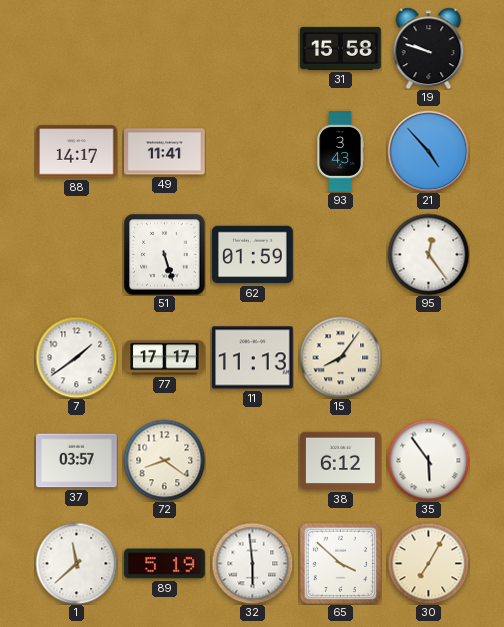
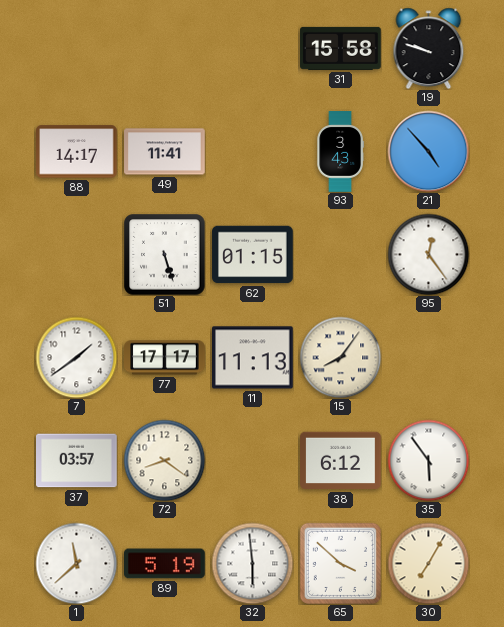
62: 01:59 -> 01:15
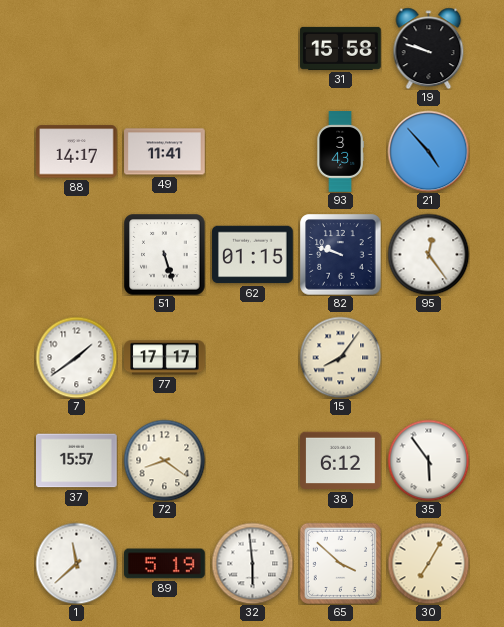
82: none -> 9:48
11: 11:13 -> none
37: 03:57 -> 15:57
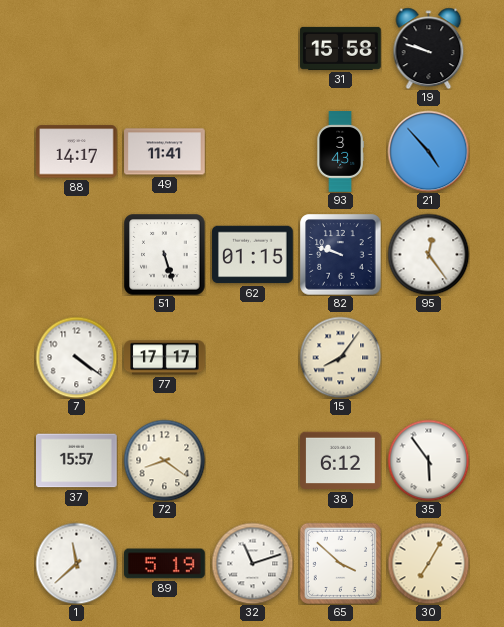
7: 1:39 -> 4:21
32: 5:59 -> 11:12
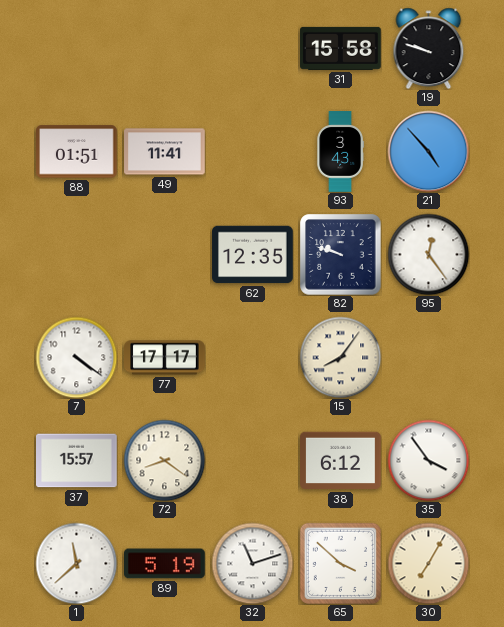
88: 14:17 -> 01:51
51: 5:27 -> none
62: 01:15 -> 12:35
35: 5:54 -> 3:54
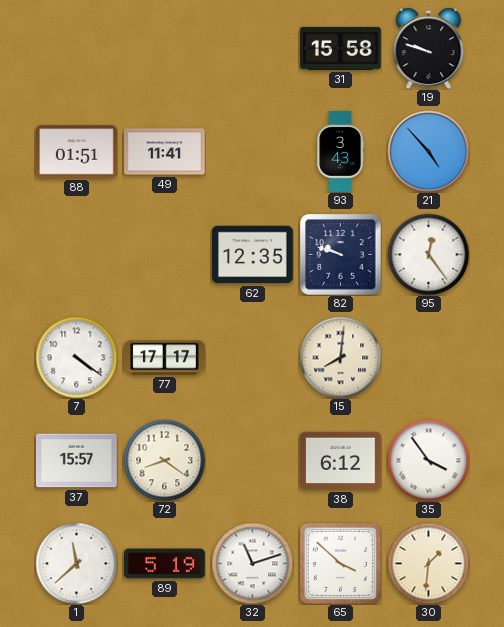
15: 8:06 -> 8:01
30: 7:05 -> 1:31
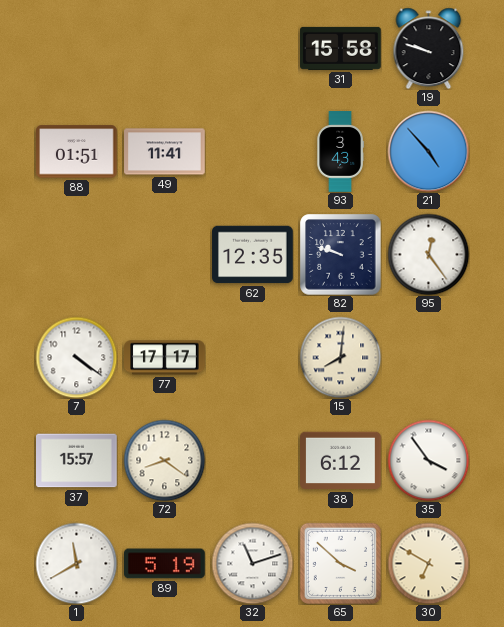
1: 11:38 -> 11:40
30: 1:31 -> 6:50
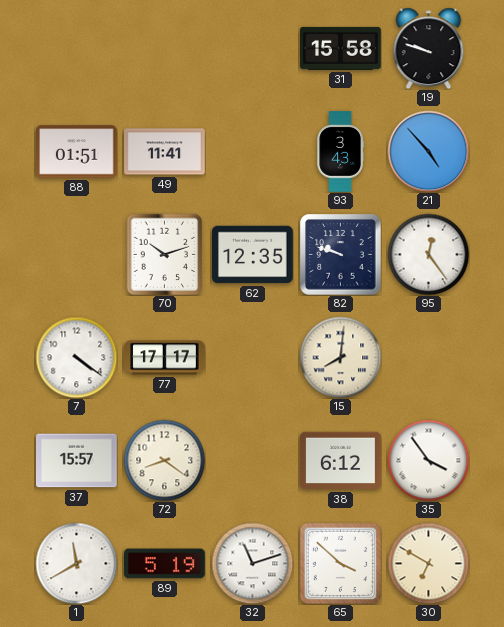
70: none -> 10:12
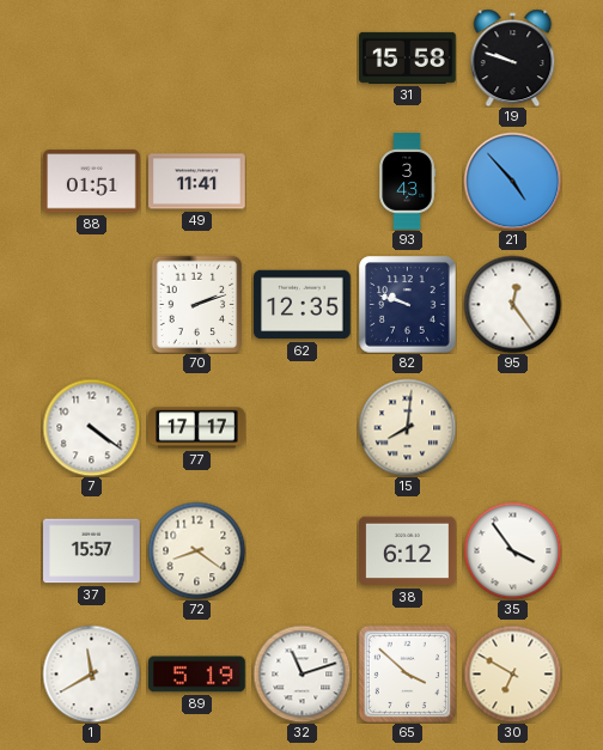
70: 10:12 -> 2:12
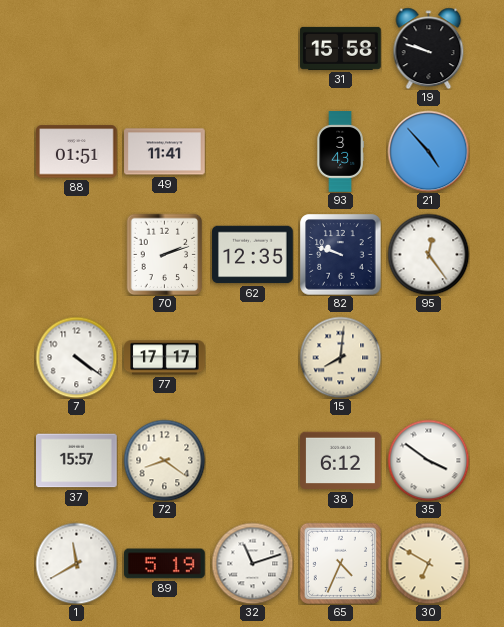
35: 3:54 -> 3:51
65: 3:52 -> 4:34
